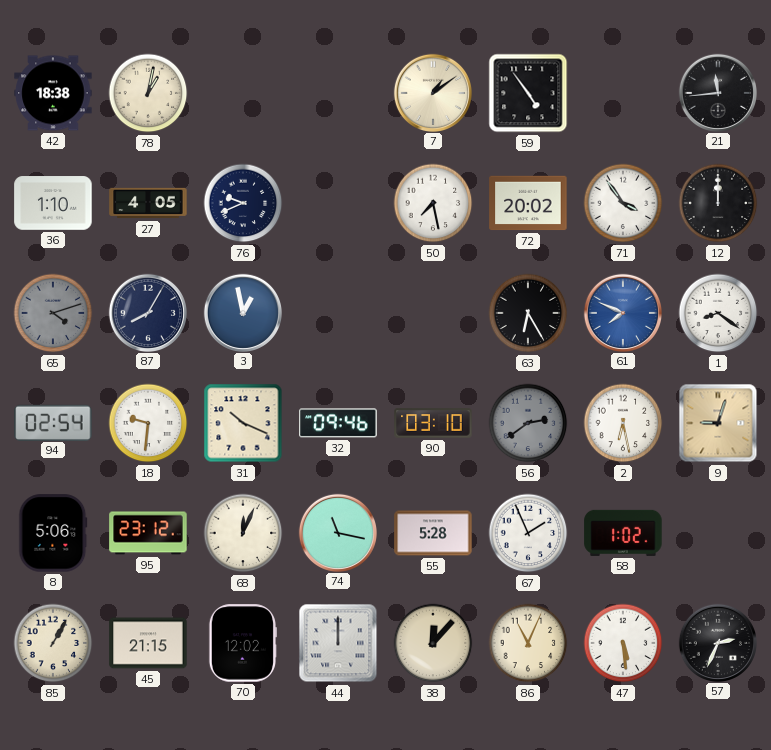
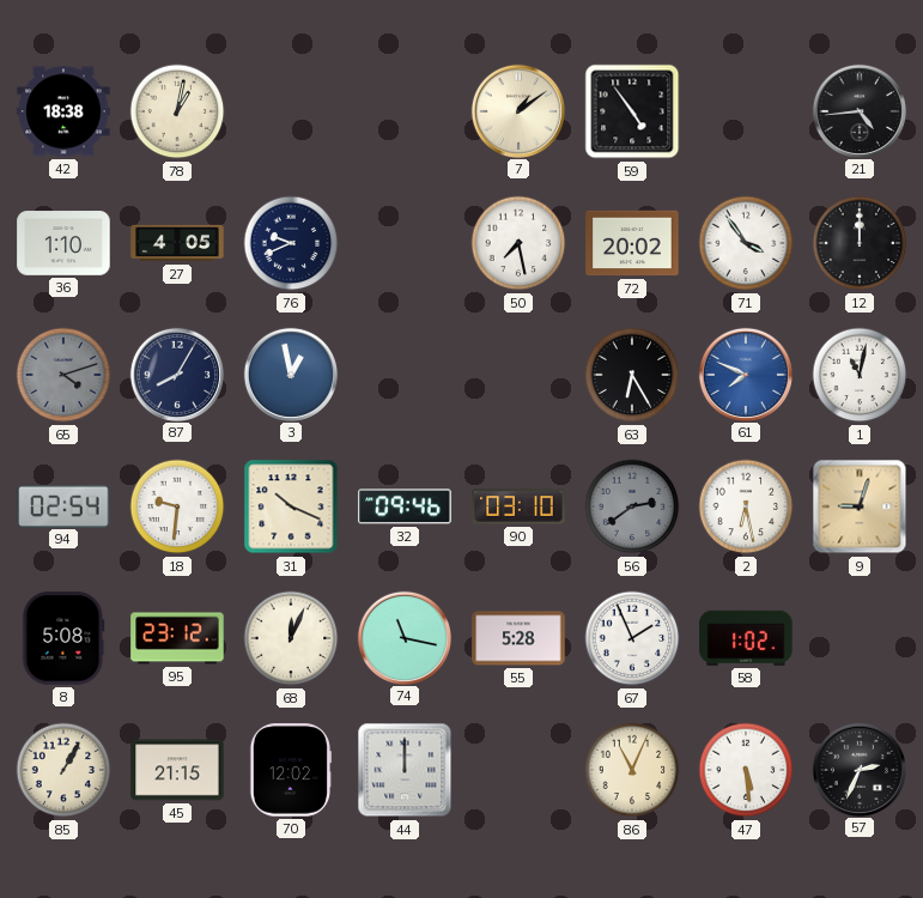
21: 11:44 -> 4:44
1: 8:21 -> 11:02
8: 5:06 -> 5:08
38: 12:07 -> none
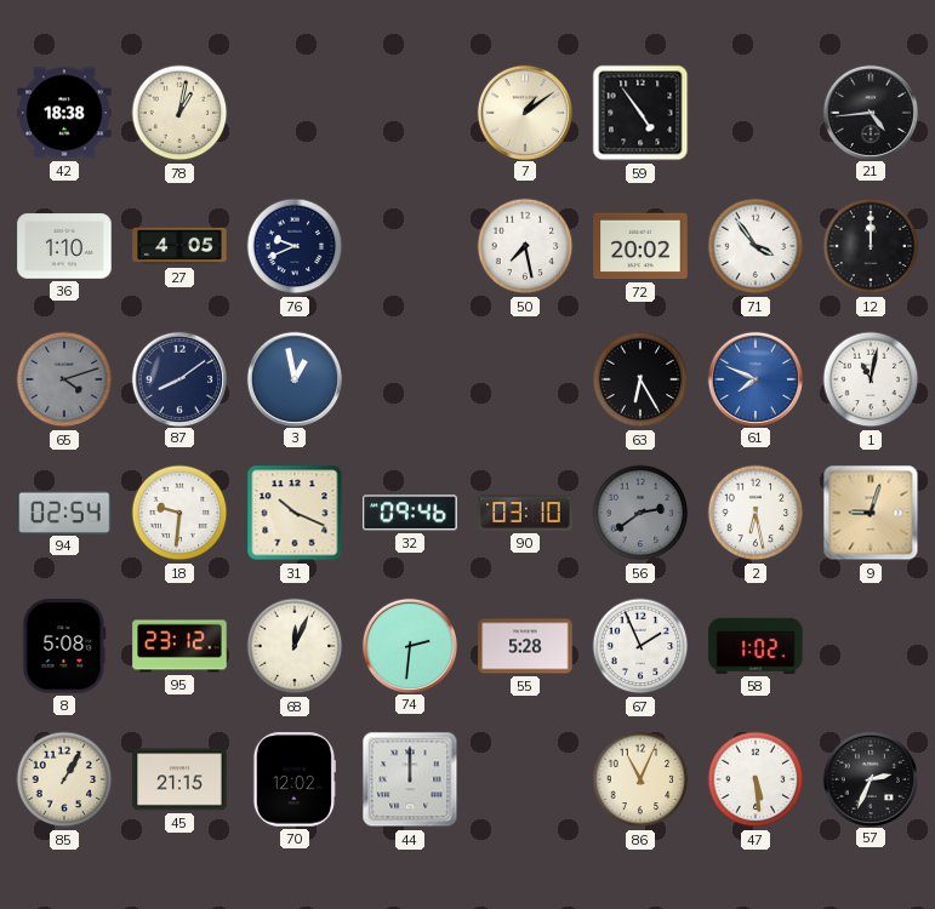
87: 8:05 -> 8:09
74: 11:17 -> 2:31
